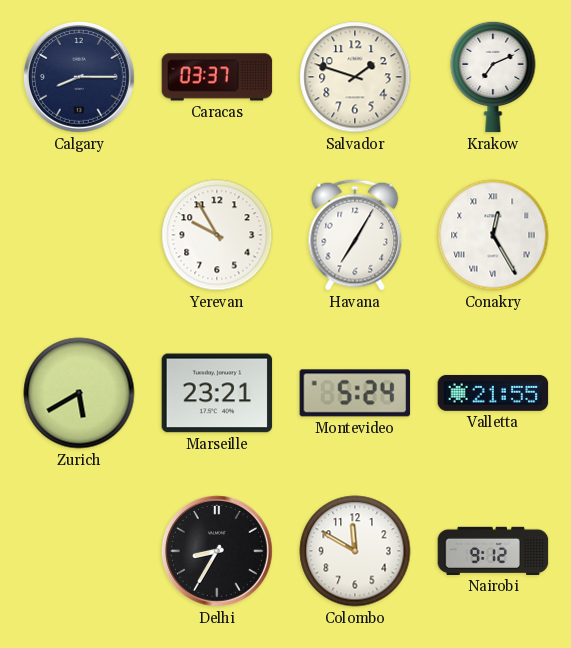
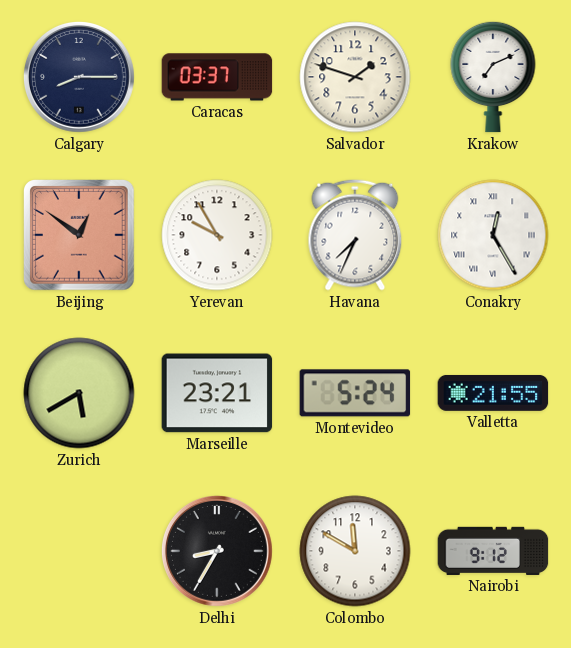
Beijing: none -> 12:51
Havana: 7:05 -> 7:34
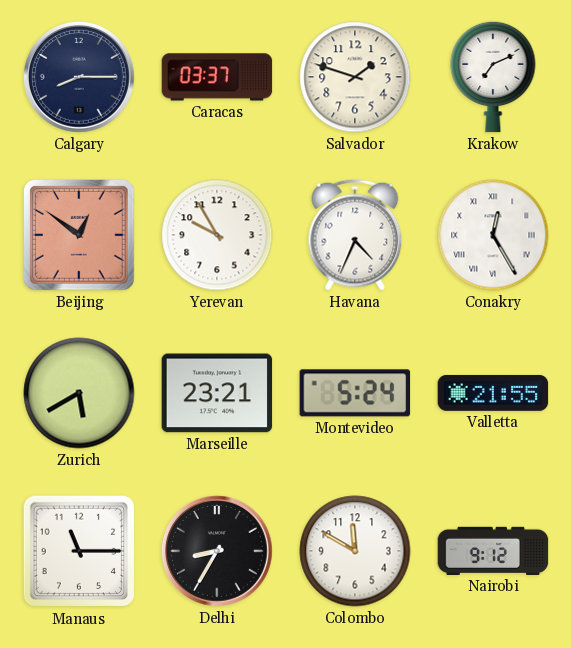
Havana: 7:34 -> 4:34
Manaus: none -> 11:15
